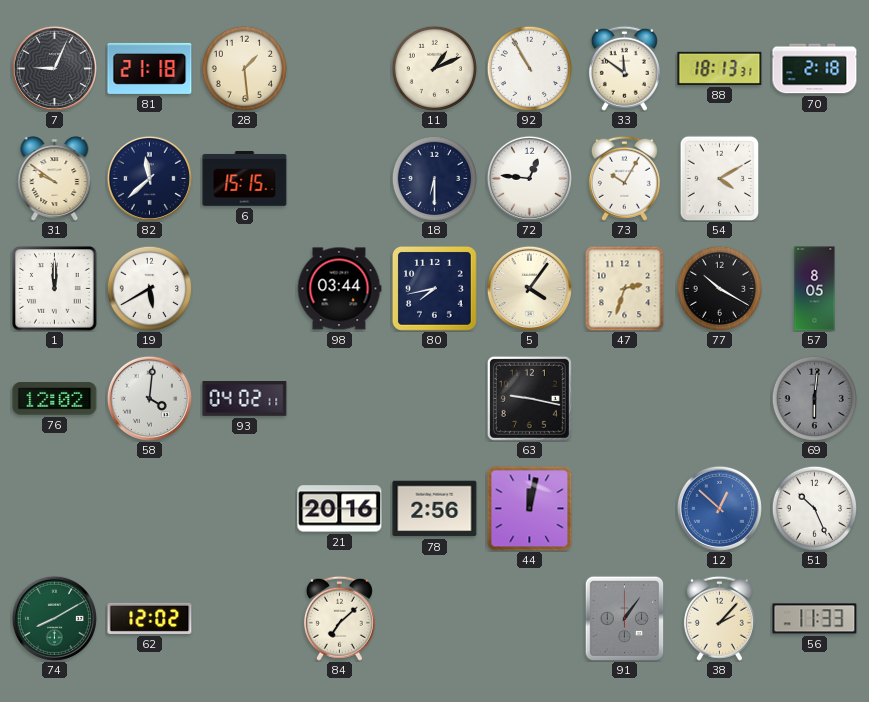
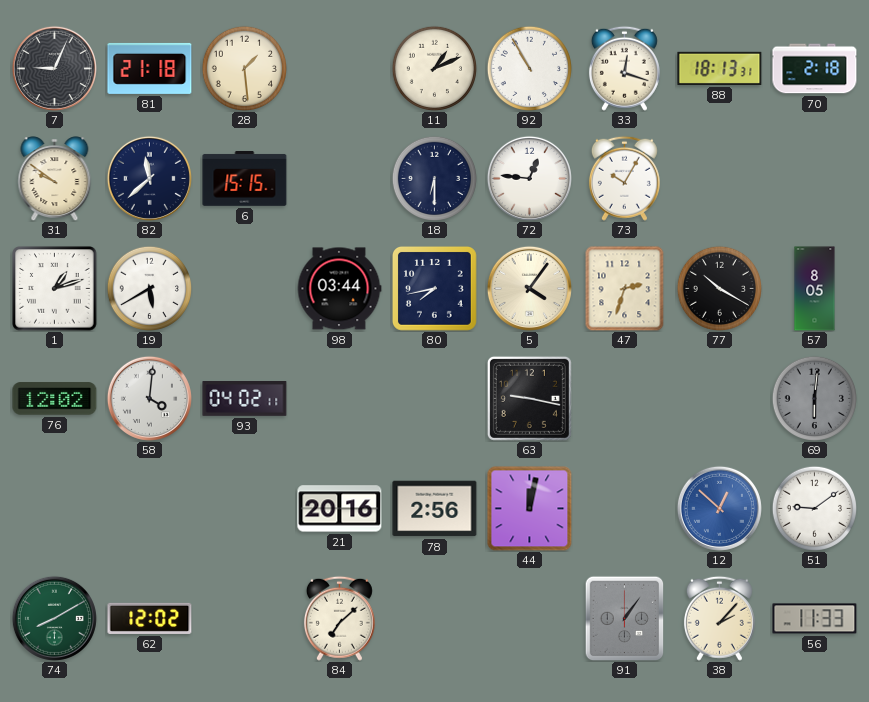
33: 11:51 -> 12:18
54: 4:10 -> none
1: 12:00 -> 1:12
51: 10:26 -> 9:09
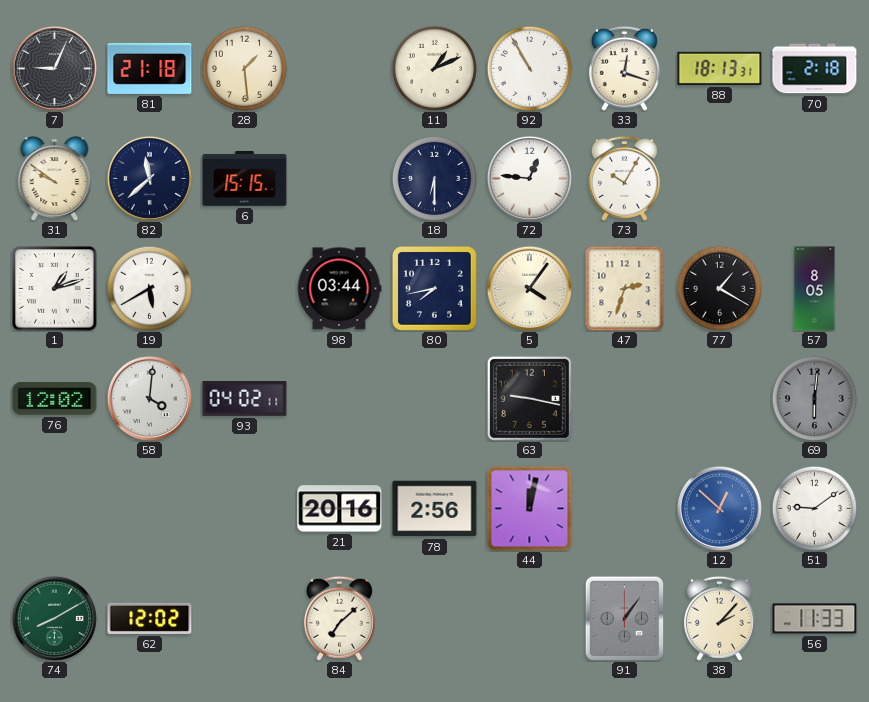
77: 10:20 -> 1:20
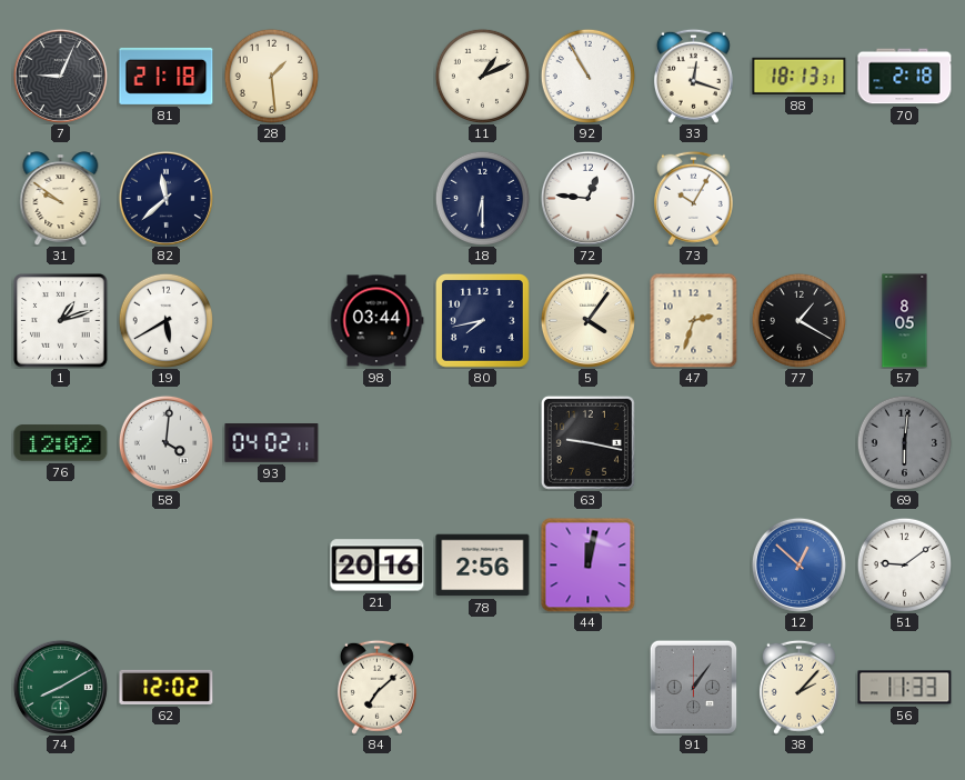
6: 15:15 -> none
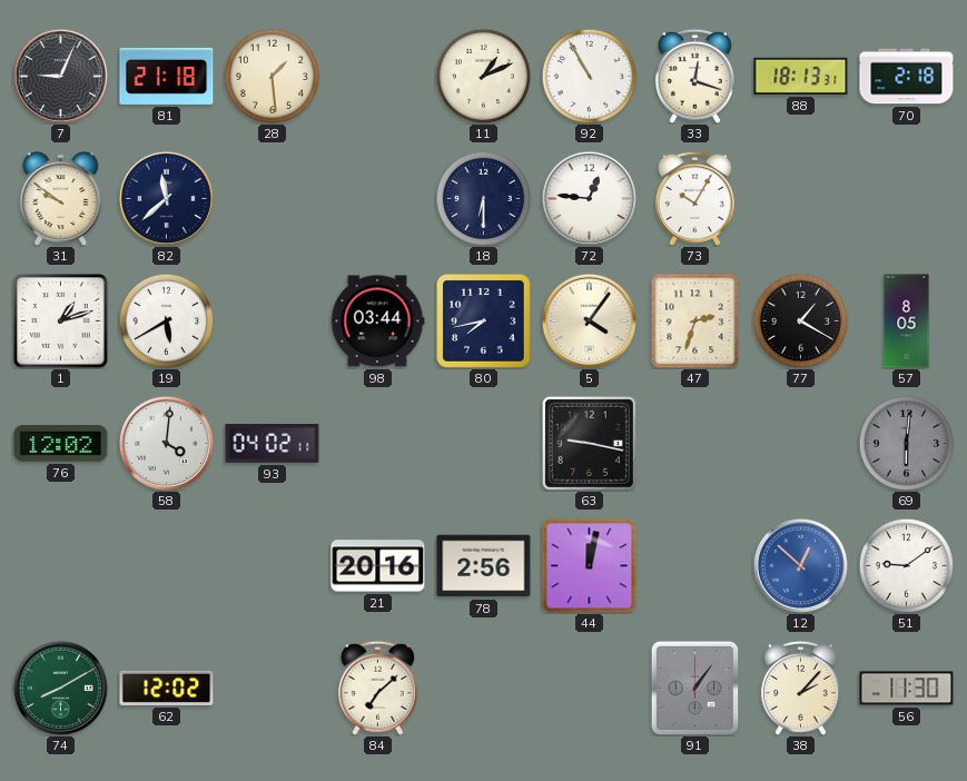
56: 11:33 -> 11:30
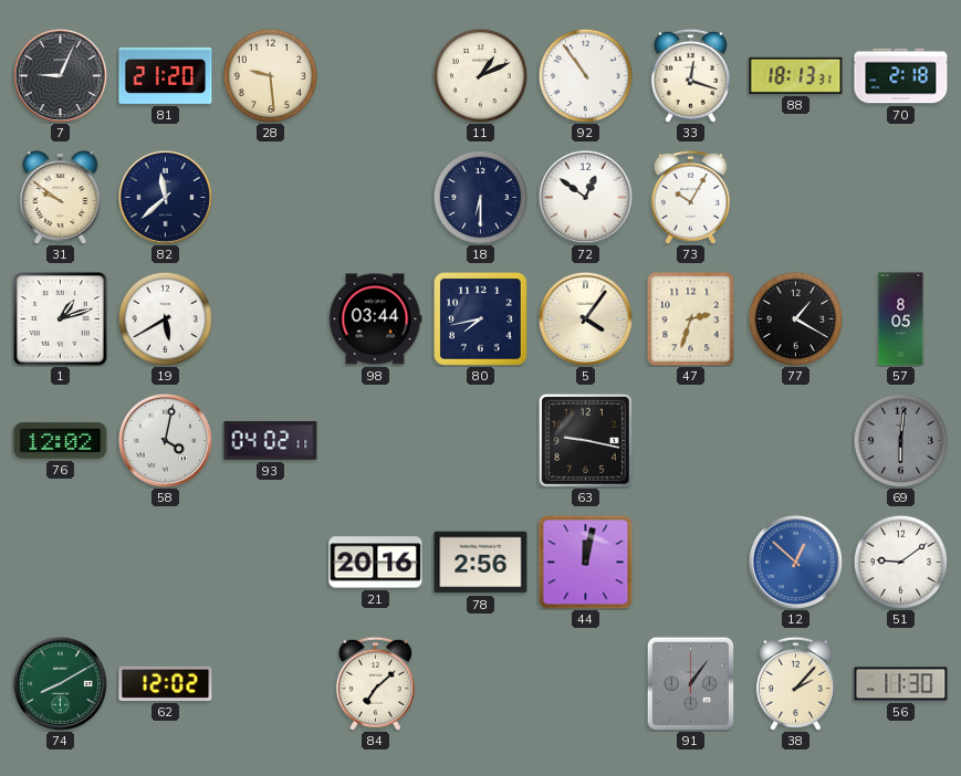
81: 21:18 -> 21:20
28: 1:29 -> 9:29
92: 10:55 -> 10:54
72: 12:46 -> 12:51
58: 4:01 -> 4:02
